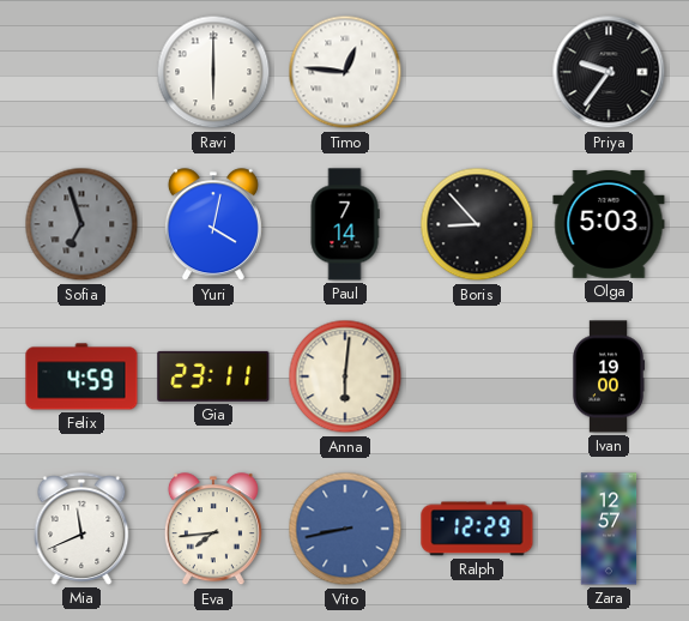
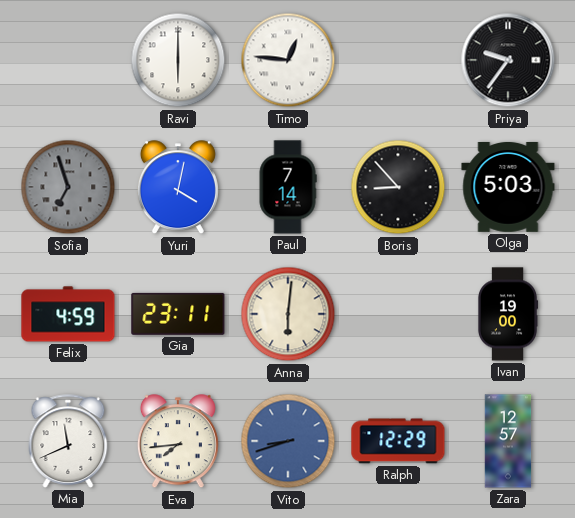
Vito: 8:43 -> 8:42
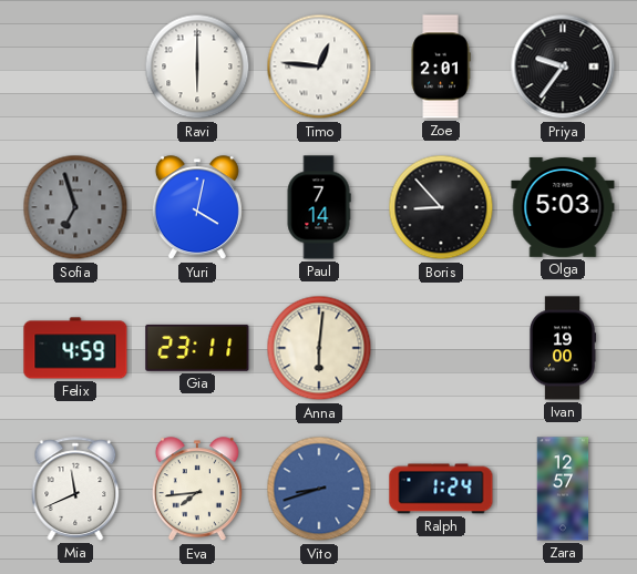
Zoe: none -> 2:01
Ralph: 12:29 -> 1:24
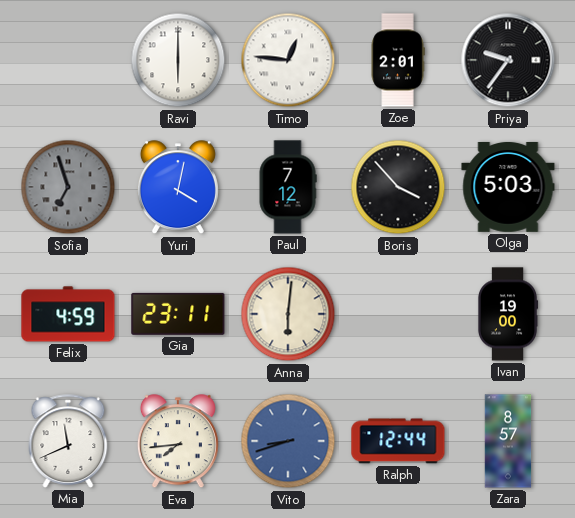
Paul: 7:14 -> 7:12
Boris: 8:53 -> 3:53
Ralph: 1:24 -> 12:44
Zara: 12:57 -> 8:57
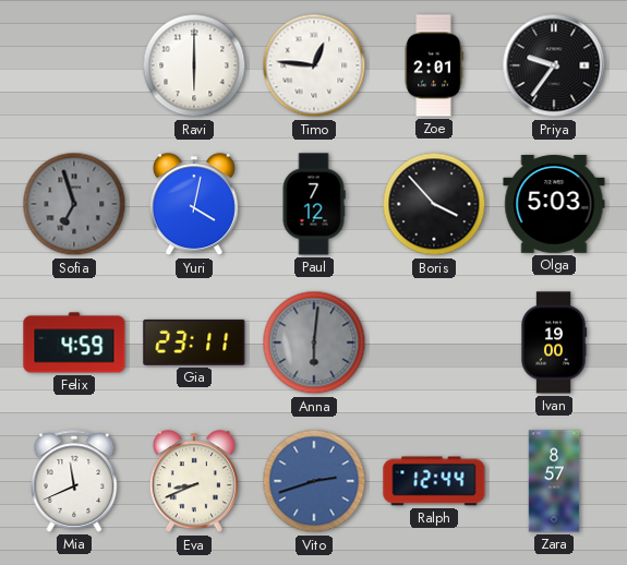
Anna dial: cream -> grey
Eva: 7:44 -> 8:41
Vito: 8:42 -> 2:42
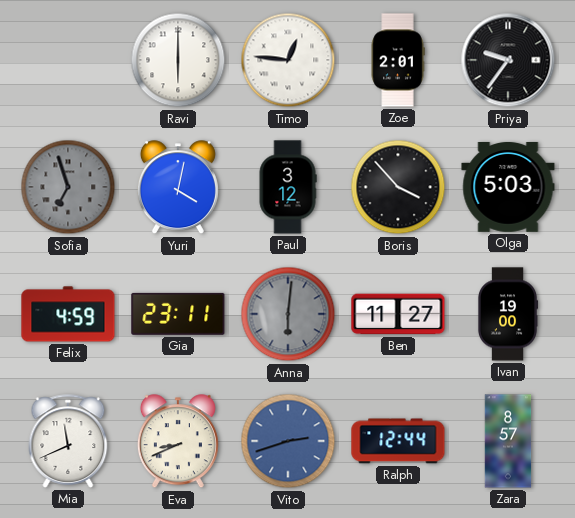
Paul: 7:12 -> 3:12
Ben: none -> 11:27
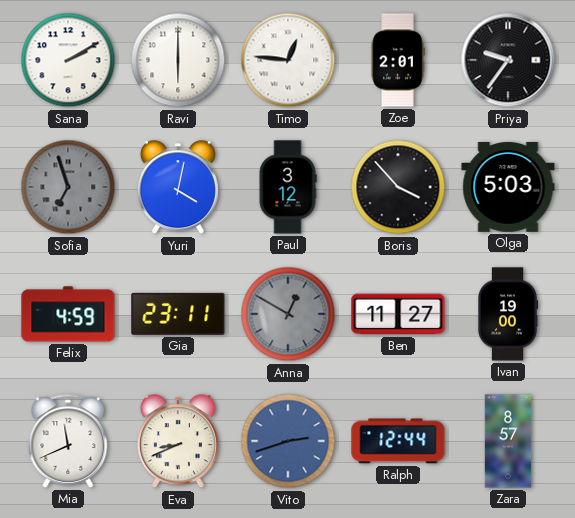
Sana: none -> 2:10
Anna: 6:01 -> 12:50
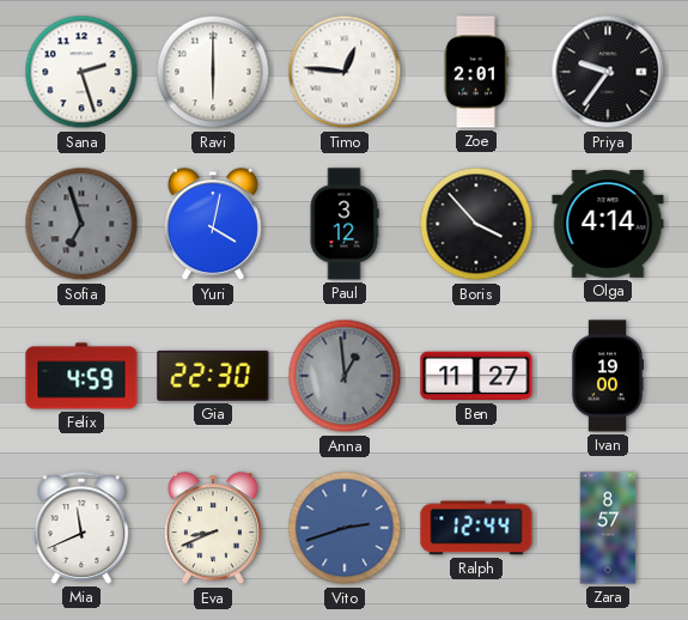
Sana: 2:10 -> 2:27
Olga: 5:03 -> 4:14
Gia: 23:11 -> 22:30
Anna: 12:50 -> 12:59
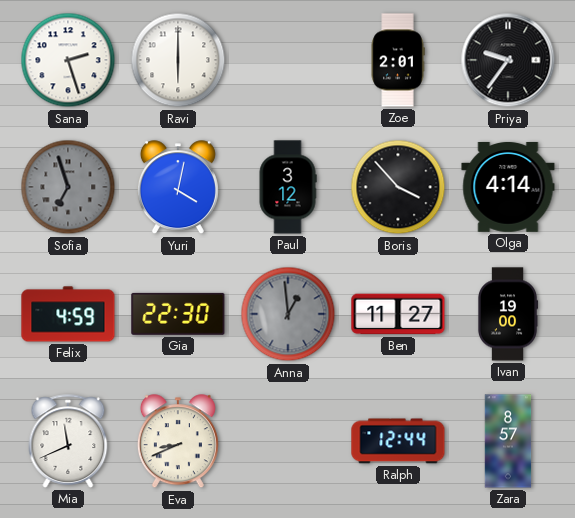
Timo: 12:46 -> none
Vito: 2:42 -> none
